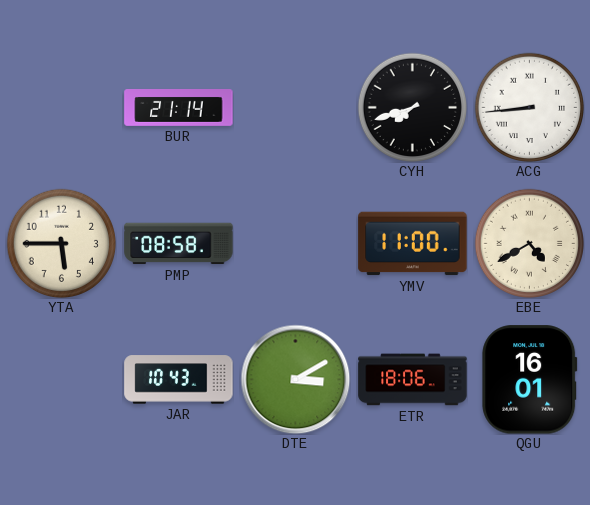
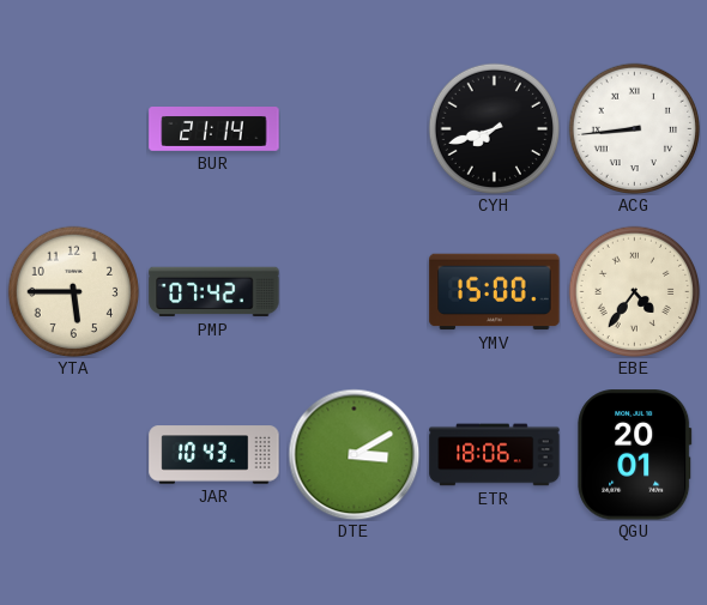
PMP: 08:58 -> 07:42
YMV: 11:00 -> 15:00
EBE: 4:40 -> 4:36
QGU: 16:01 -> 20:01
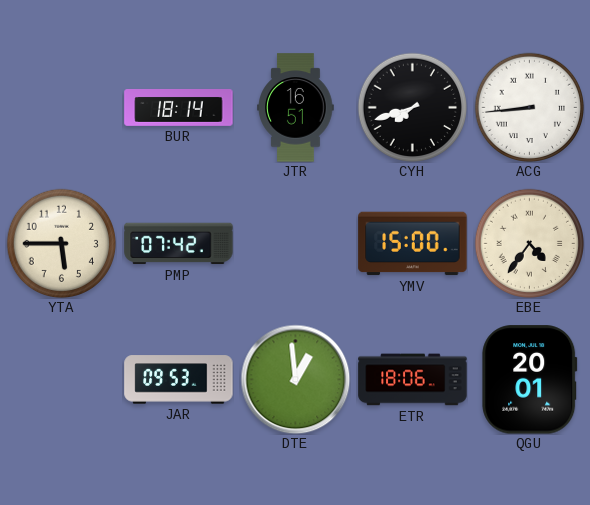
BUR: 21:14 -> 18:14
JTR: none -> 16:51
JAR: 10:43 -> 09:53
DTE: 3:10 -> 12:59
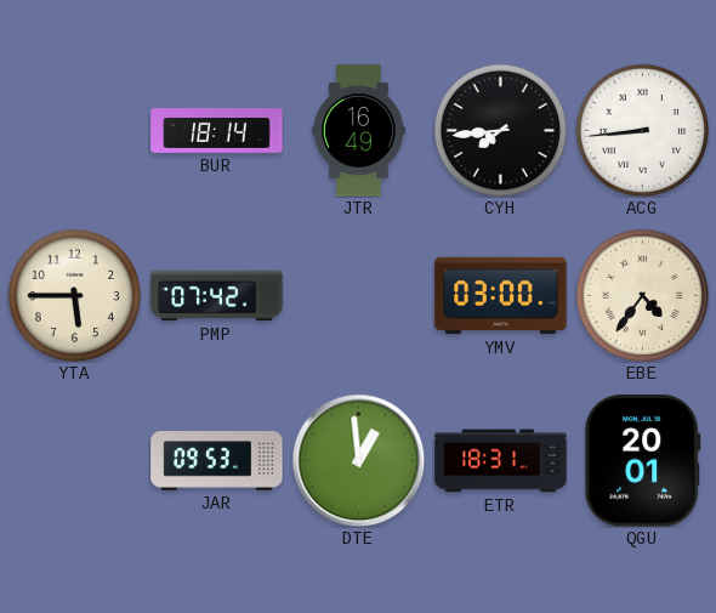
JTR: 16:51 -> 16:49
CYH: 7:42 -> 7:44
YMV: 15:00 -> 03:00
ETR: 18:06 -> 18:31
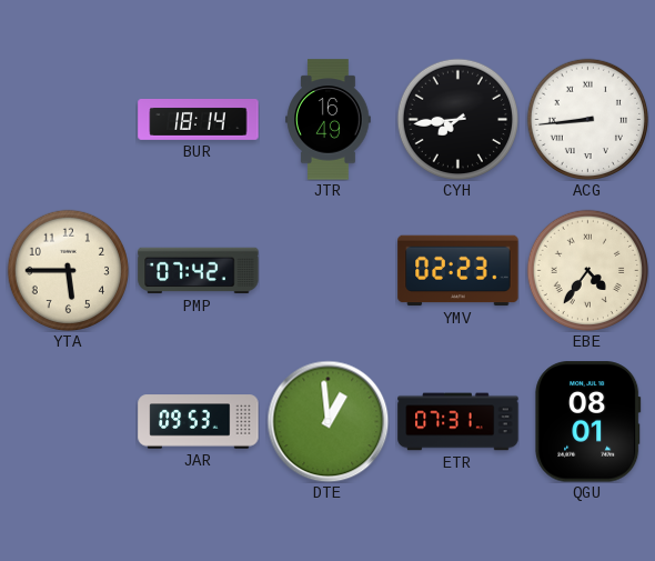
YMV: 03:00 -> 02:23
ETR: 18:31 -> 07:31
QGU: 20:01 -> 08:01
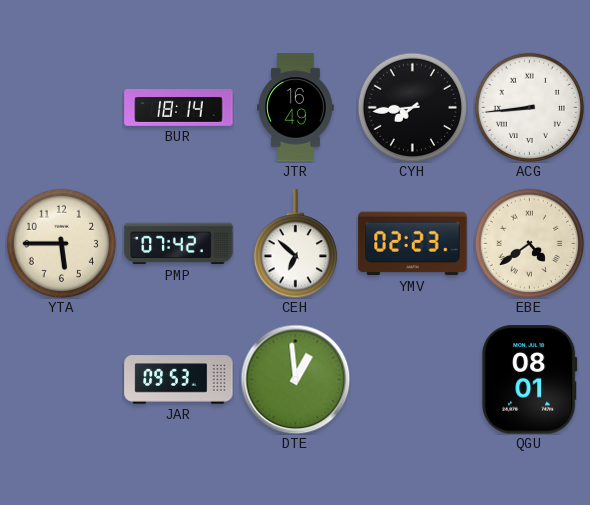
CEH: none -> 6:52
EBE: 4:36 -> 4:39
ETR: 07:31 -> none
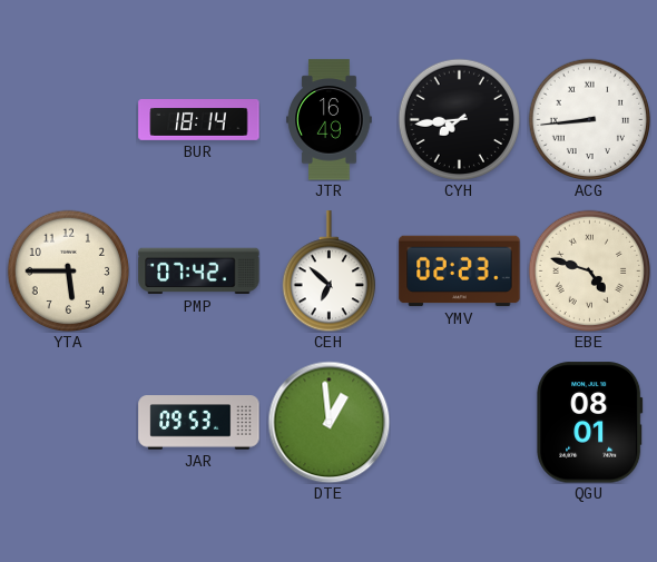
EBE: 4:39 -> 4:48
